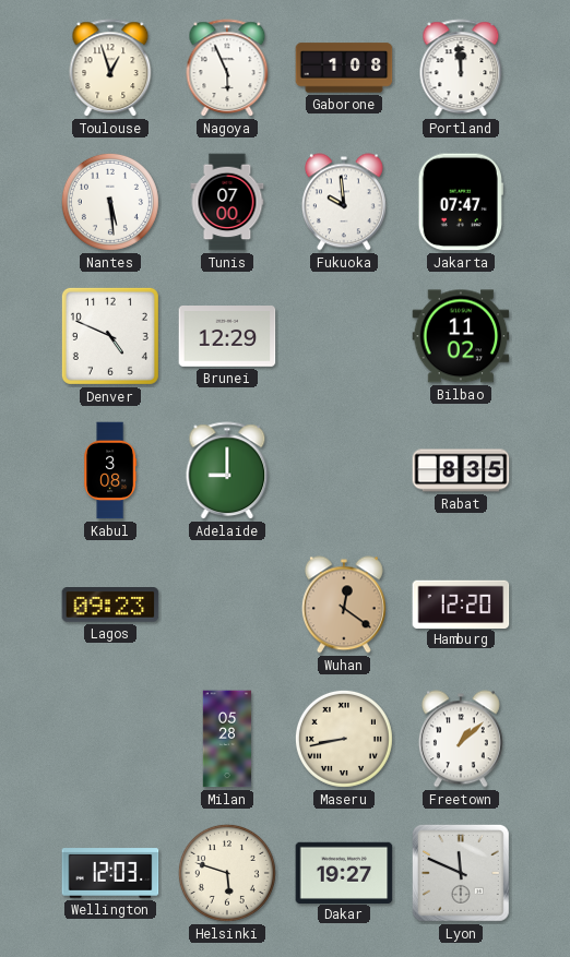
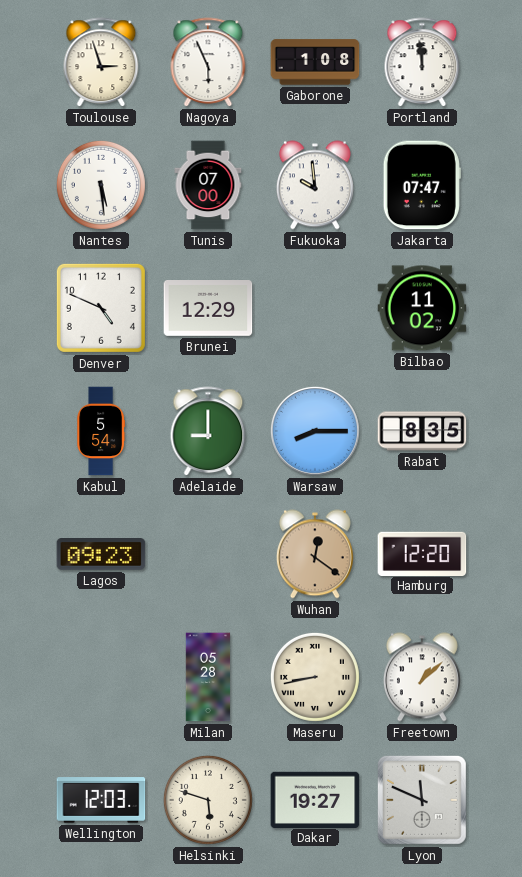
Toulouse: 12:57 -> 2:57
Kabul: 3:08 -> 5:54
Warsaw: none -> 8:15
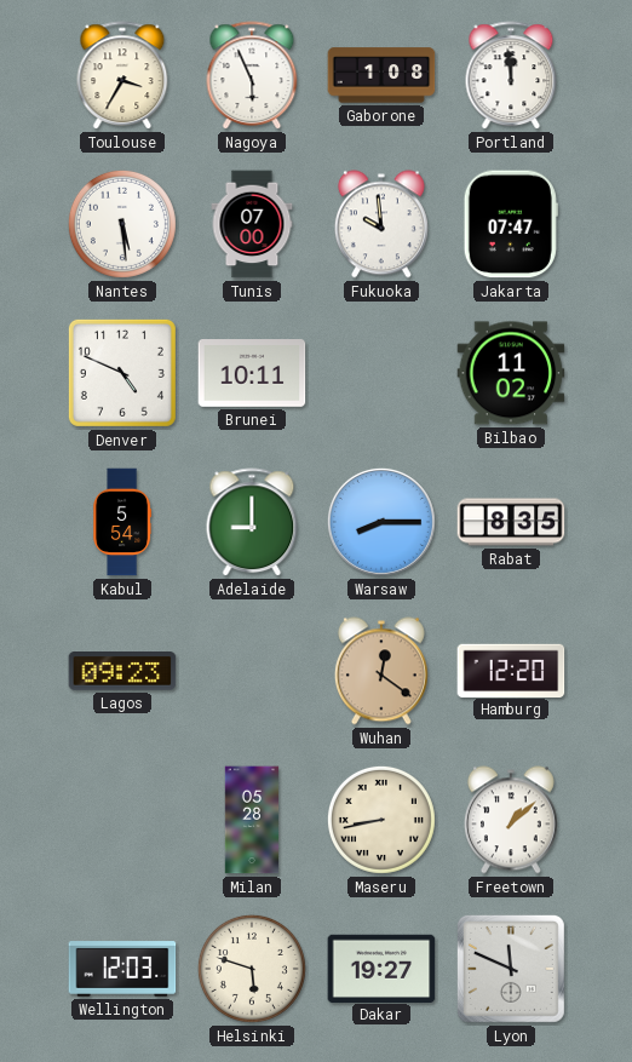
Toulouse: 2:57 -> 3:35
Brunei: 12:29 -> 10:11
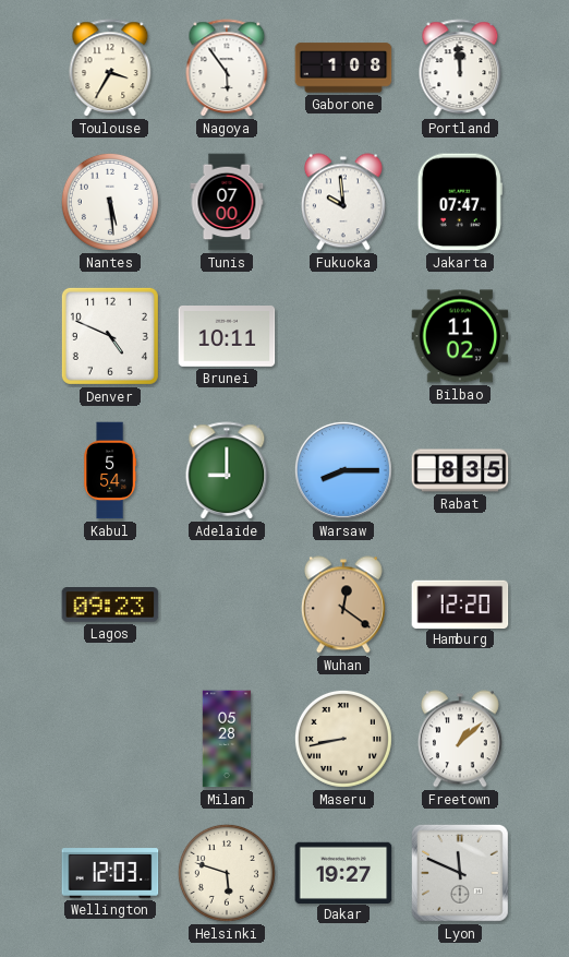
Nagoya: 5:56 -> 5:54
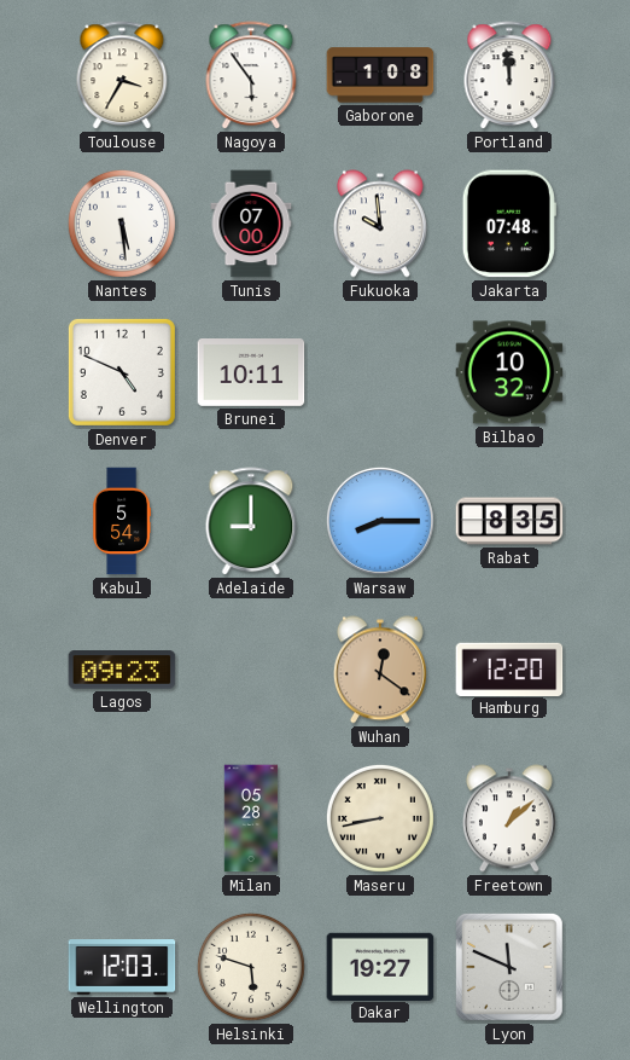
Jakarta: 07:47 -> 07:48
Bilbao: 11:02 -> 10:32
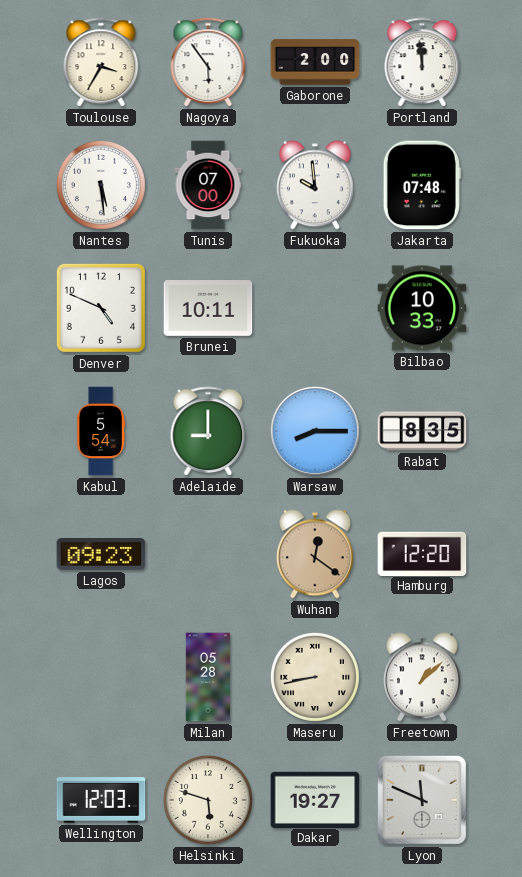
Gaborone: 1:08 -> 2:00
Bilbao: 10:32 -> 10:33
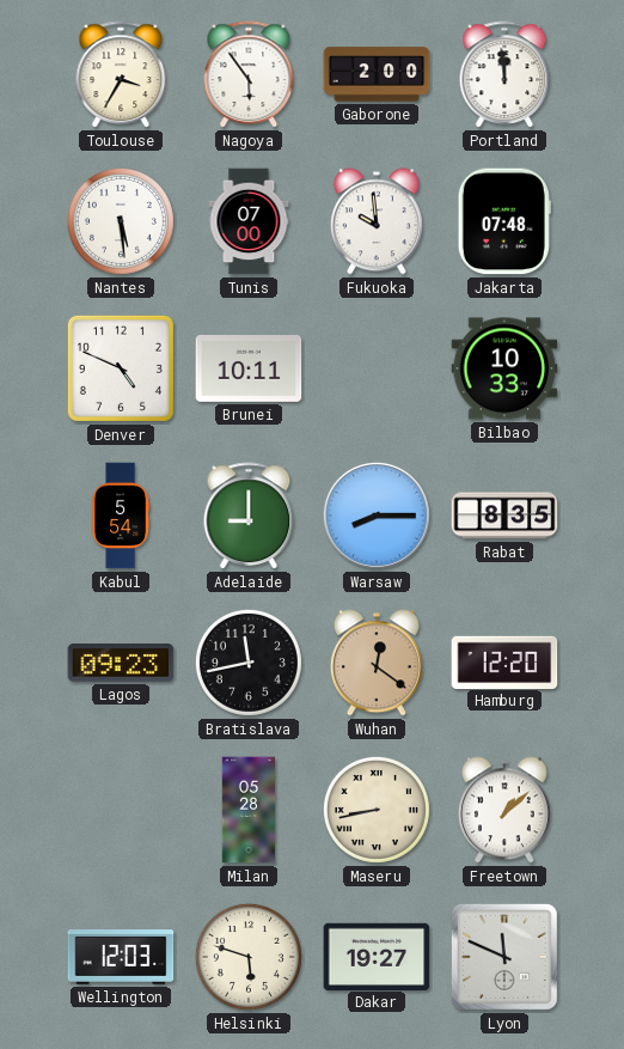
Bratislava: none -> 11:43
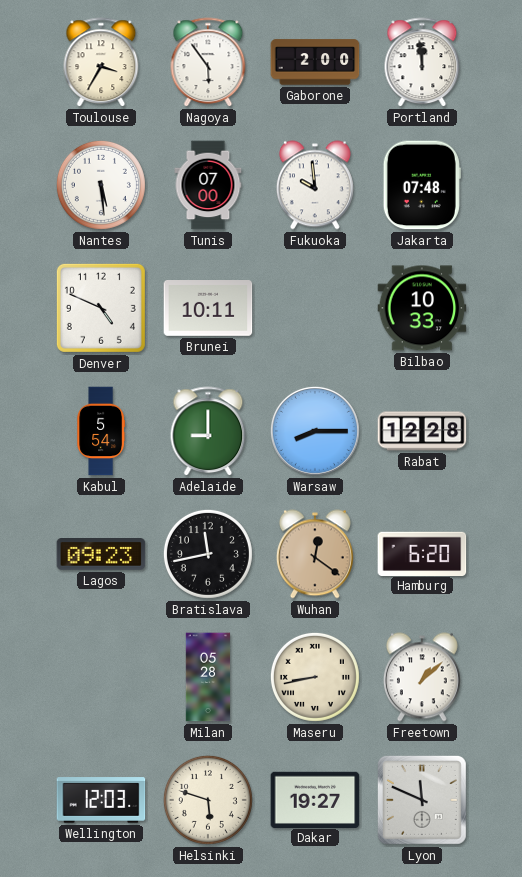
Rabat: 8:35 -> 12:28
Hamburg: 12:20 -> 6:20
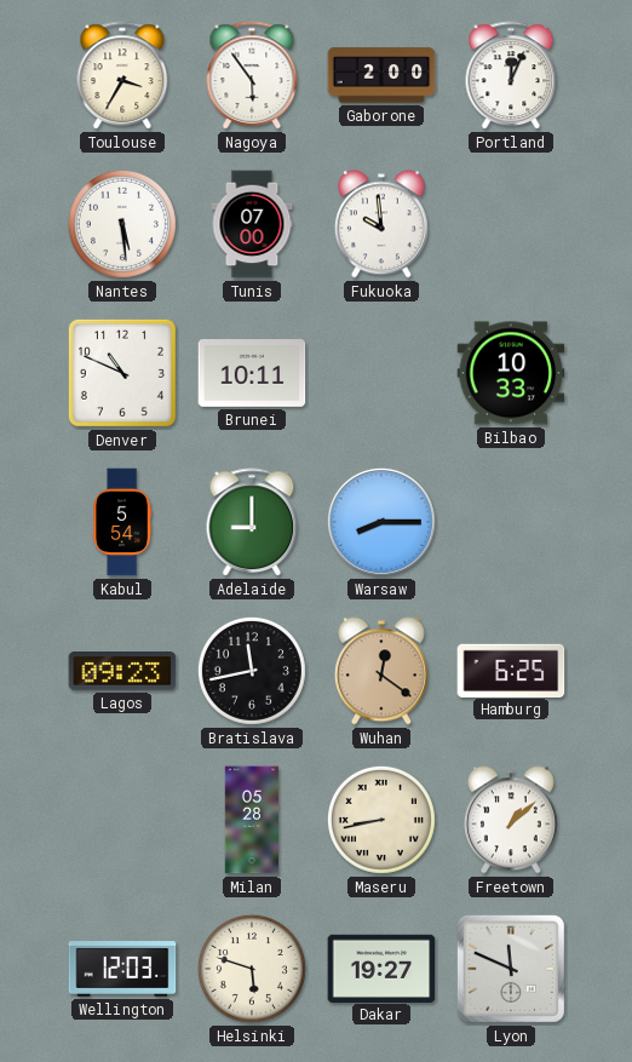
Portland: 11:59 -> 12:04
Jakarta: 07:48 -> none
Denver: 4:49 -> 10:49
Rabat: 12:28 -> none
Hamburg: 6:20 -> 6:25
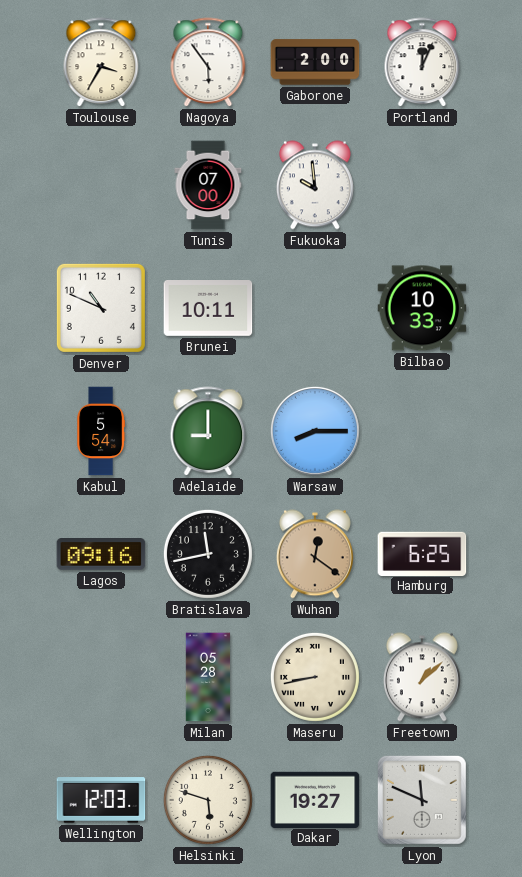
Nantes: 5:29 -> none
Lagos: 09:23 -> 09:16
